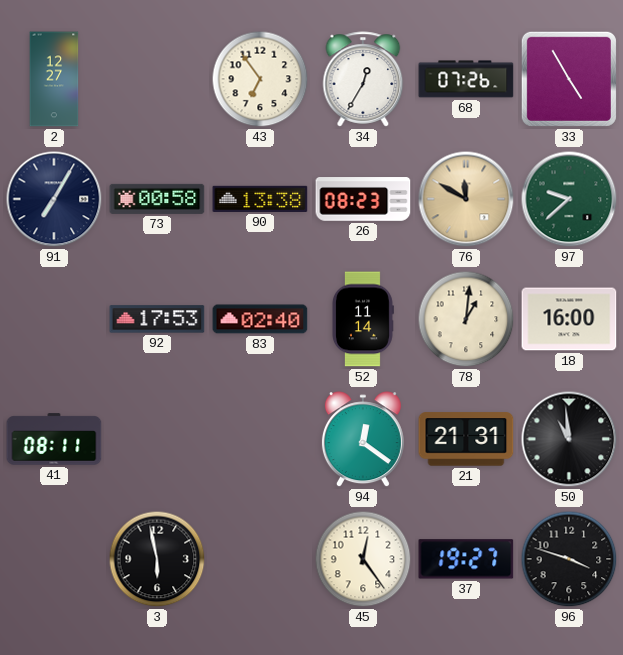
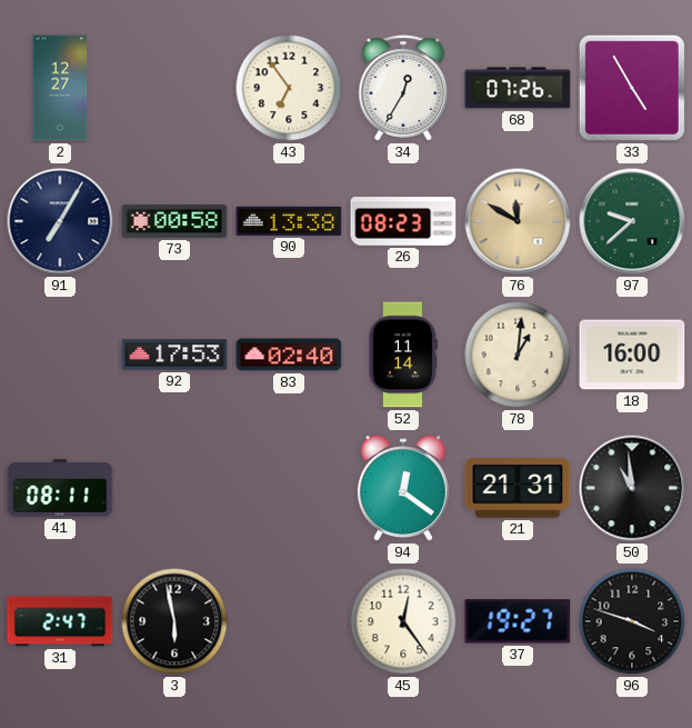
31: none -> 2:47
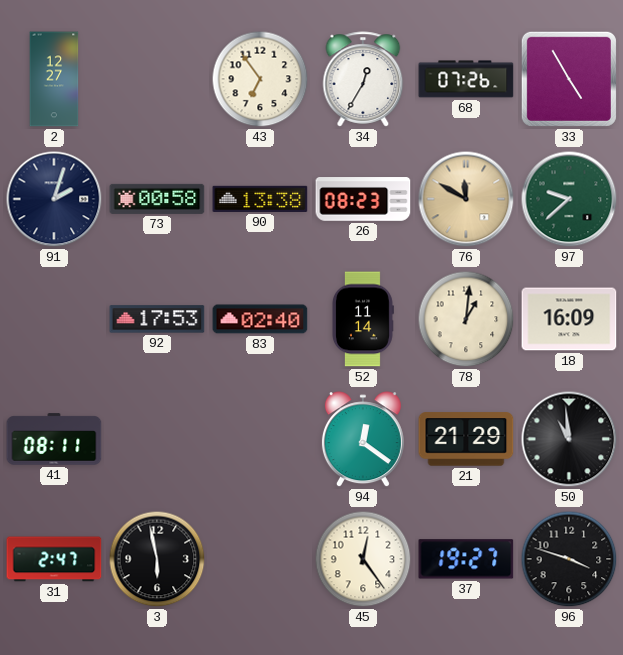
91: 7:05 -> 2:03
18: 16:00 -> 16:09
21: 21:31 -> 21:29
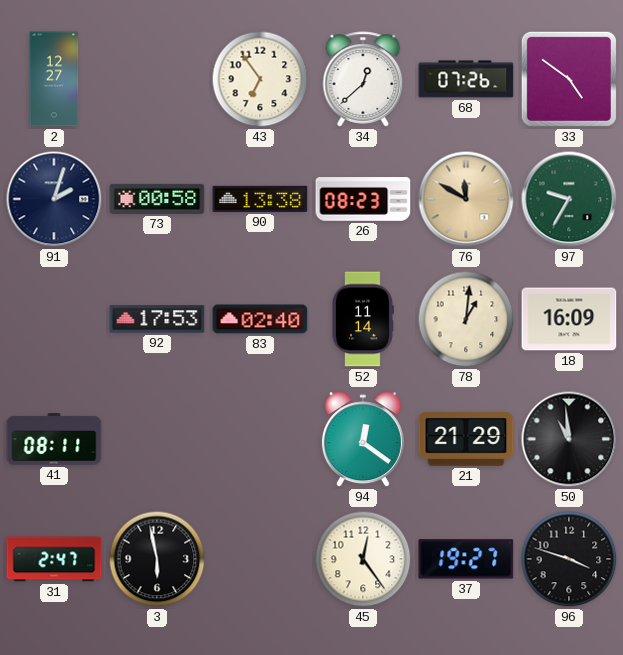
34: 12:35 -> 12:38
33: 4:55 -> 4:51
97: 9:38 -> 9:35
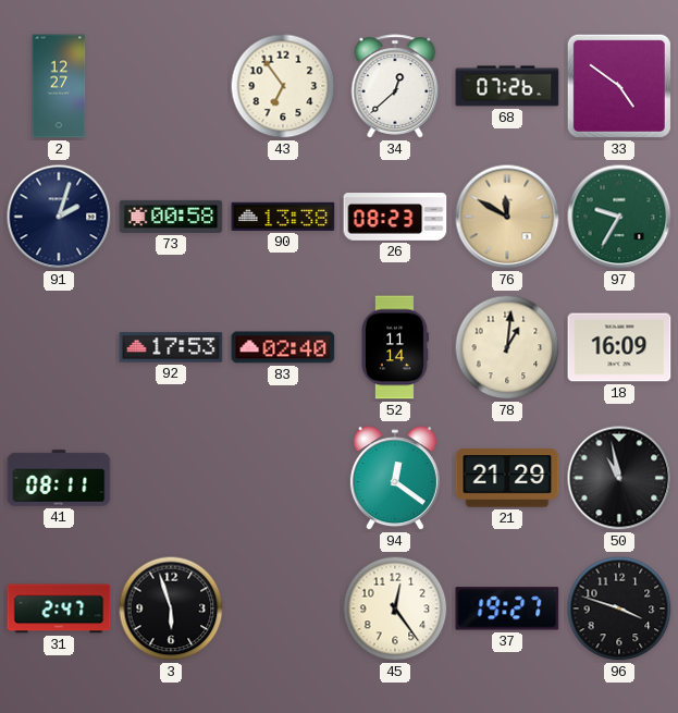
50: 10:59 -> 10:58
3: 5:58 -> 5:57
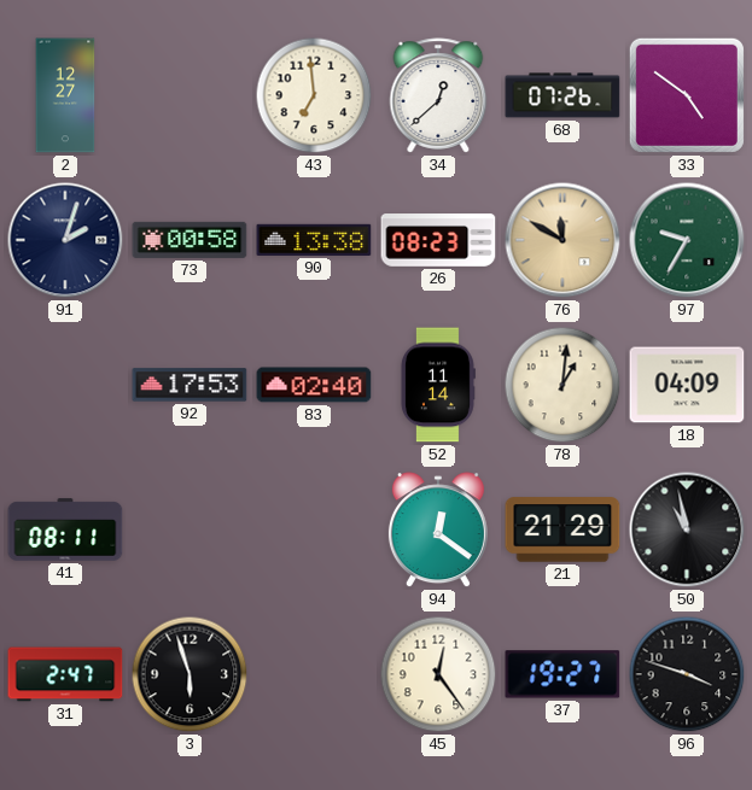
43: 6:54 -> 6:59
18: 16:09 -> 04:09
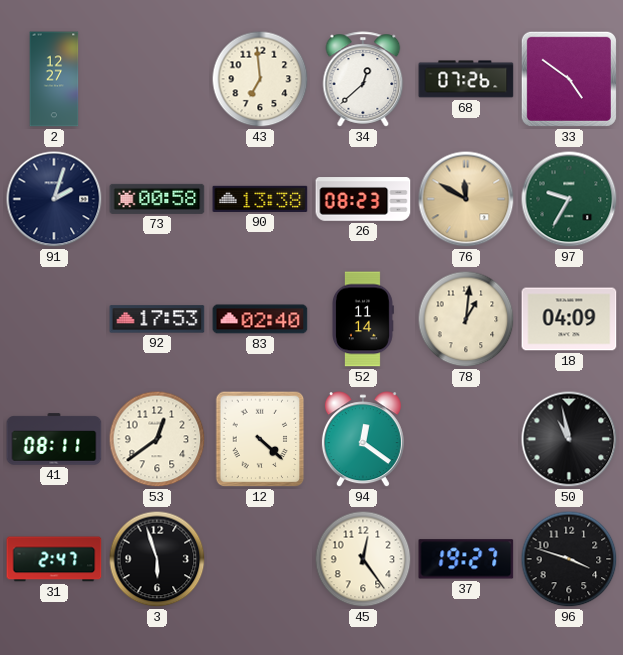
53: none -> 12:39
12: none -> 4:22
21: 21:29 -> none
